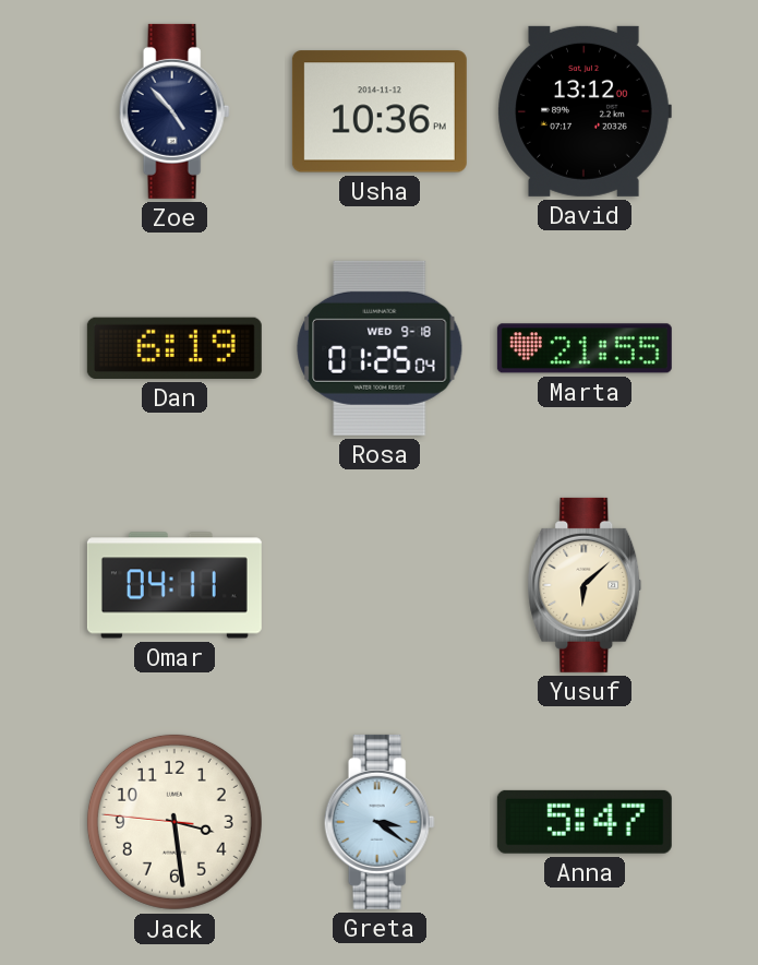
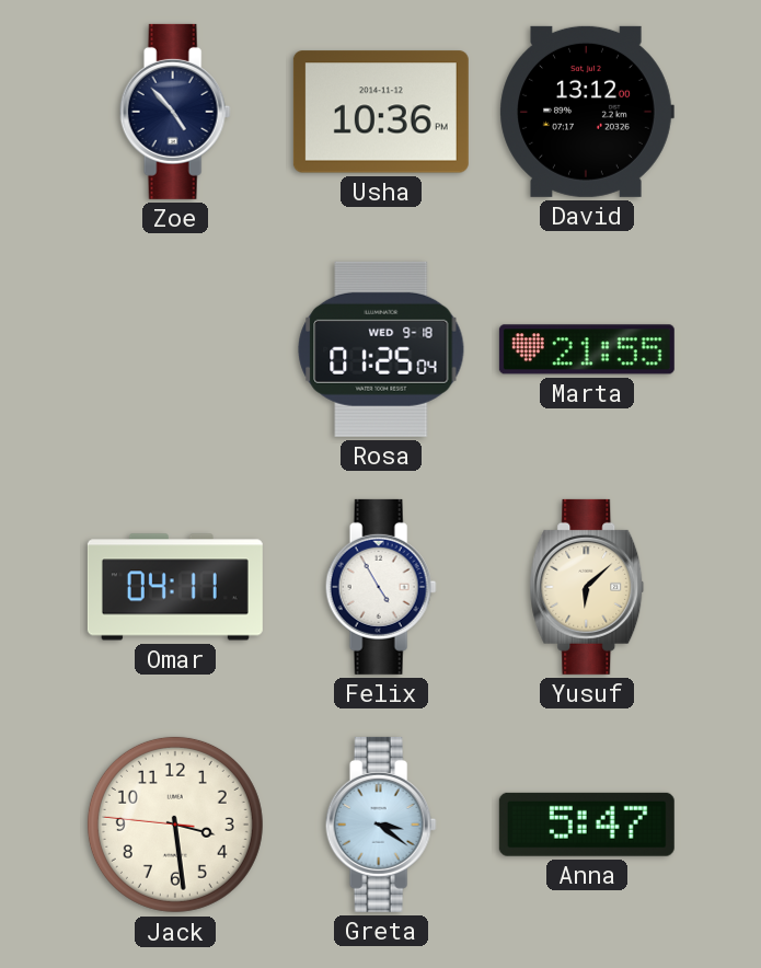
Dan: 6:19 -> none
Felix: none -> 4:55
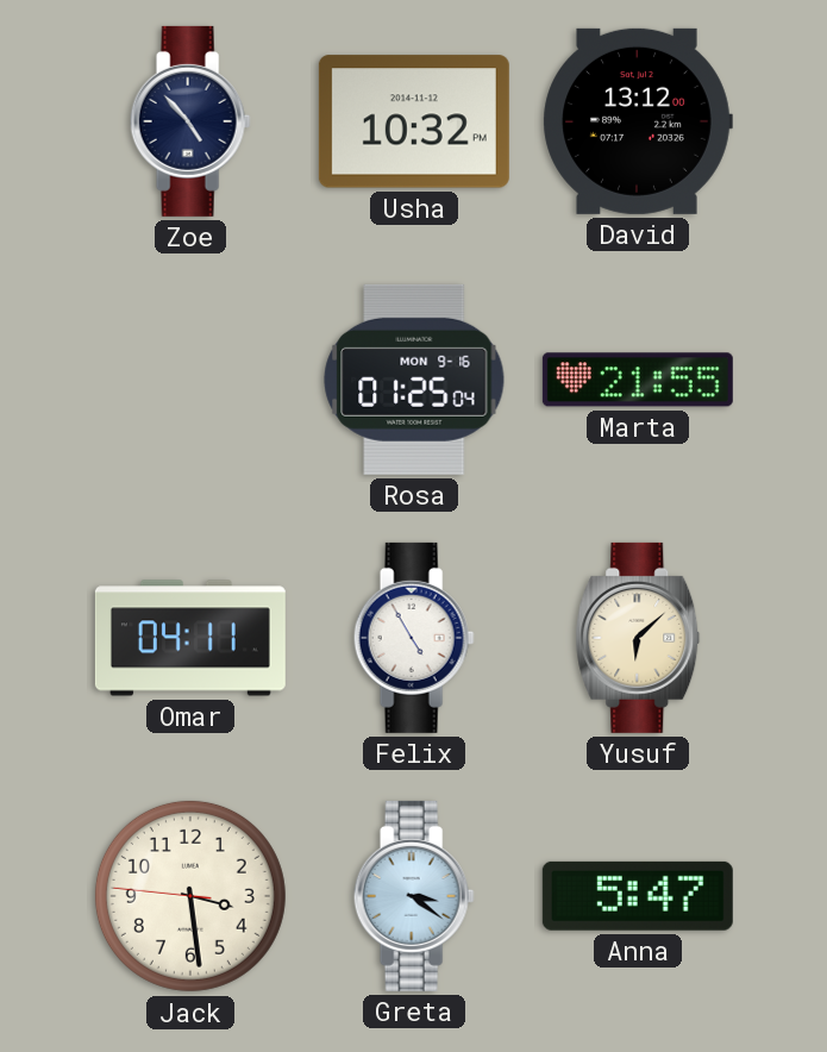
Usha: 10:36 -> 10:32
Rosa date: WED 9-18 -> MON 9-16
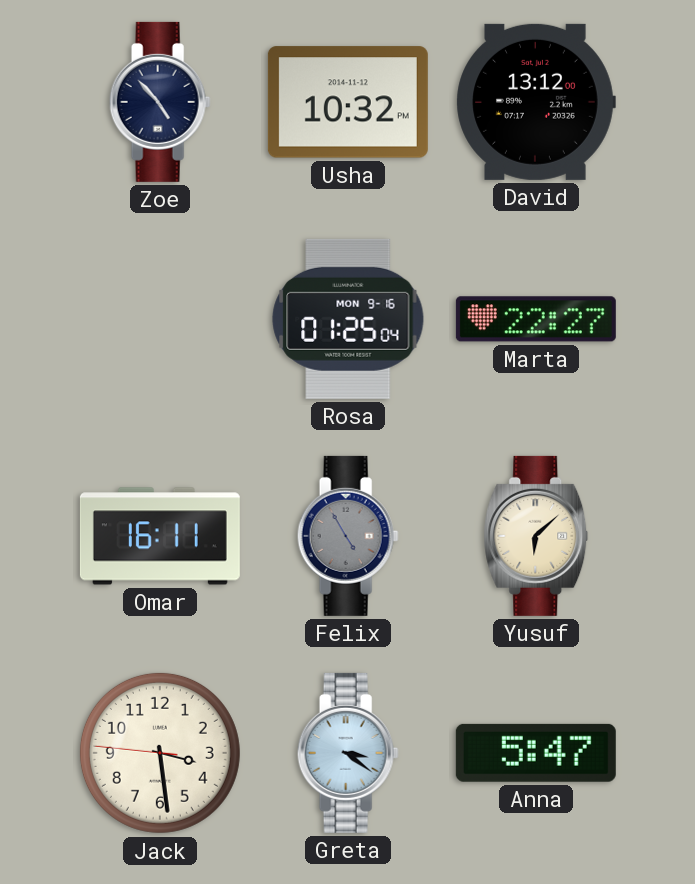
Marta: 21:55 -> 22:27
Omar: 04:11 -> 16:11
Felix dial: white -> grey
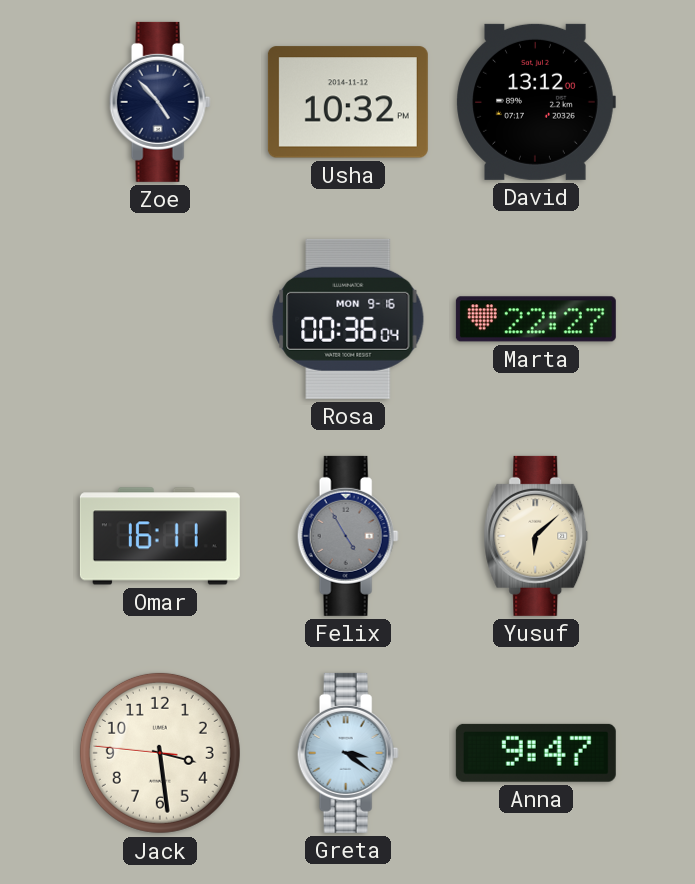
Rosa: 01:25 -> 00:36
Anna: 5:47 -> 9:47
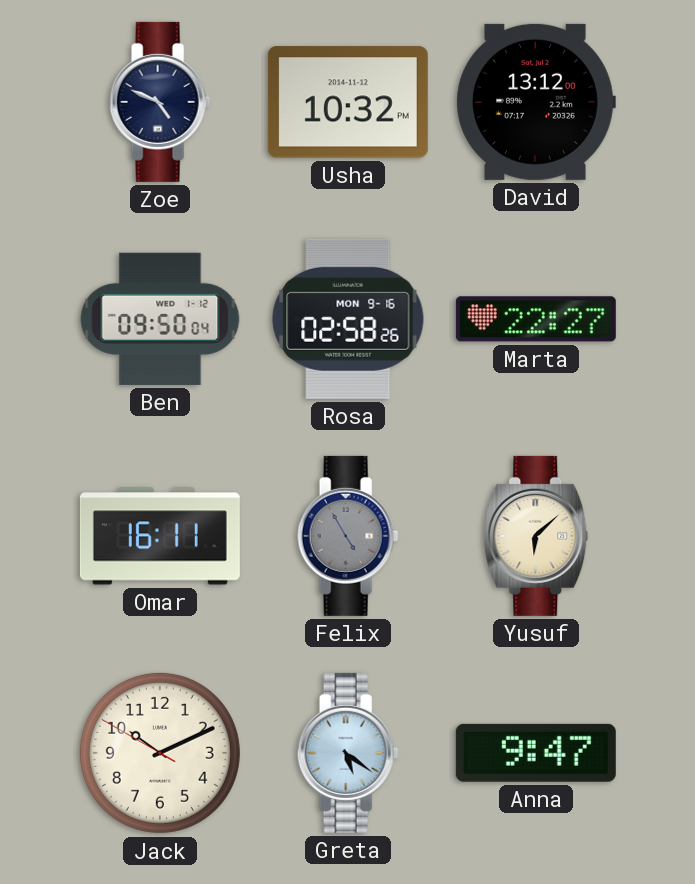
Zoe: 4:53 -> 4:49
Ben: none -> 09:50
Rosa: 00:36 -> 02:58
Jack: 3:28 -> 10:10
Greta: 3:21 -> 5:21
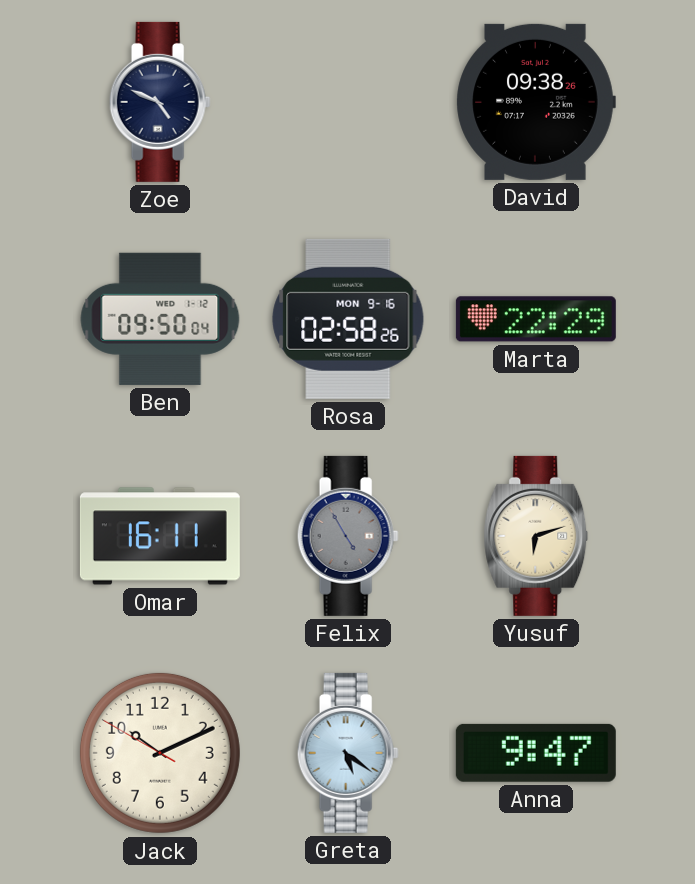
Usha: 10:32 -> none
David: 13:12 -> 09:38
Marta: 22:27 -> 22:29
Yusuf: 6:08 -> 6:12
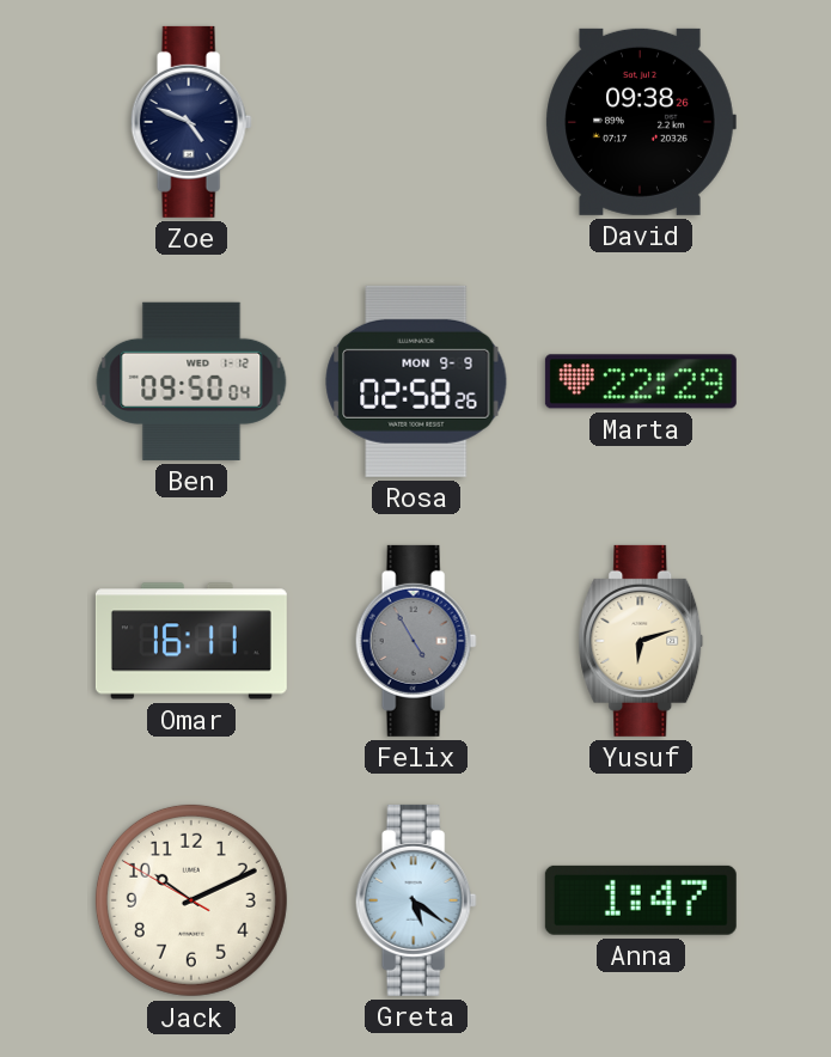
Rosa date: MON 9-16 -> MON 9-9
Anna: 9:47 -> 1:47
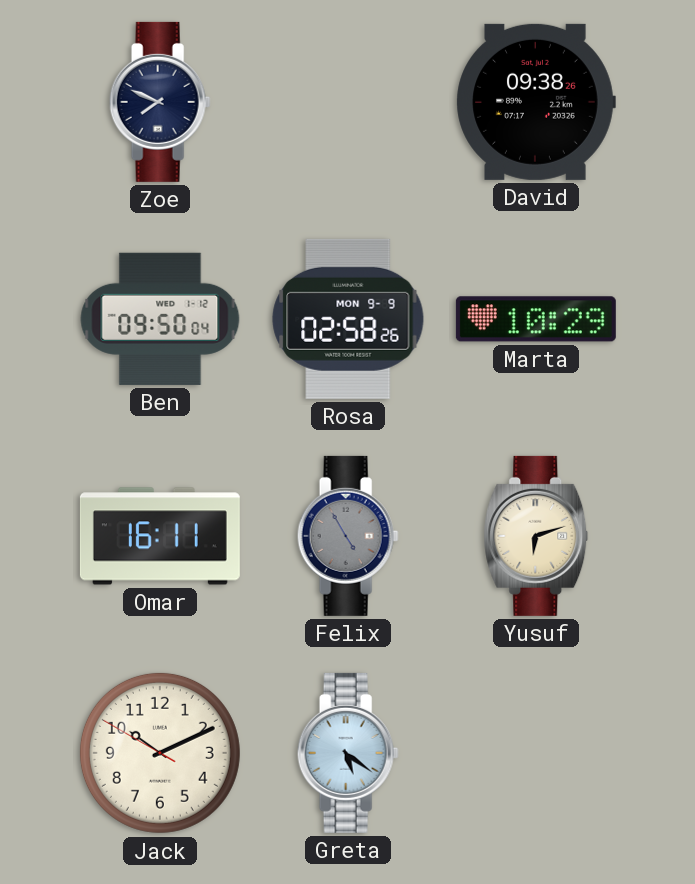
Zoe: 4:49 -> 7:49
Marta: 22:29 -> 10:29
Anna: 1:47 -> none
